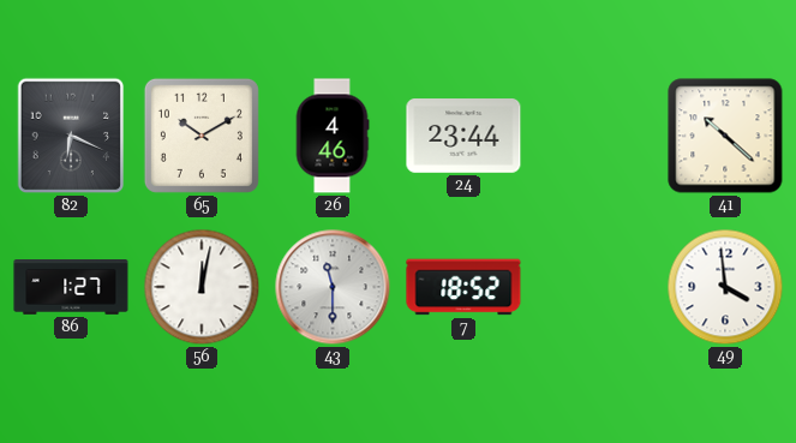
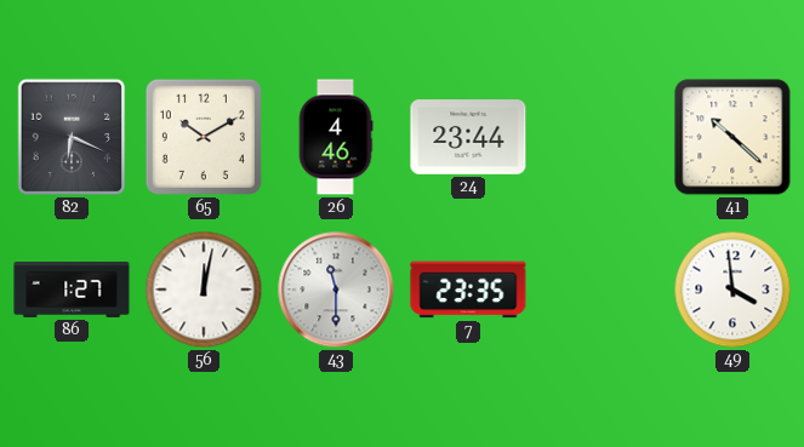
7: 18:52 -> 23:35
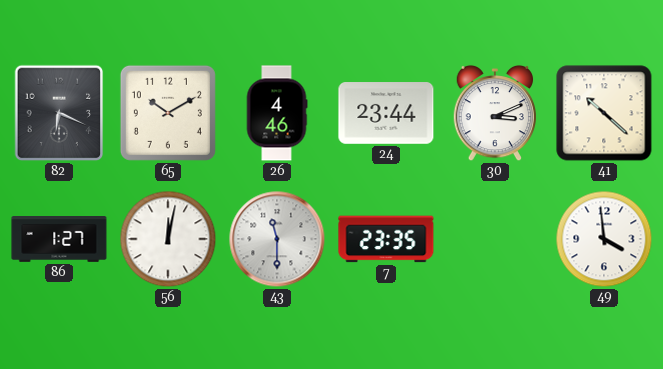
30: none -> 3:11
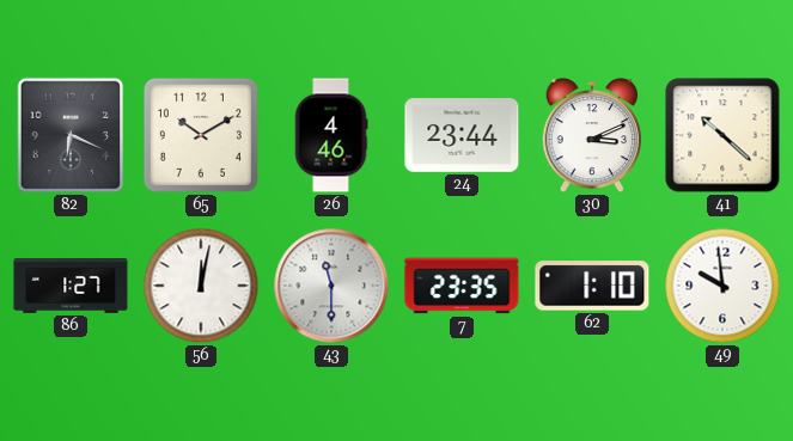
62: none -> 1:10
49: 3:59 -> 9:59
